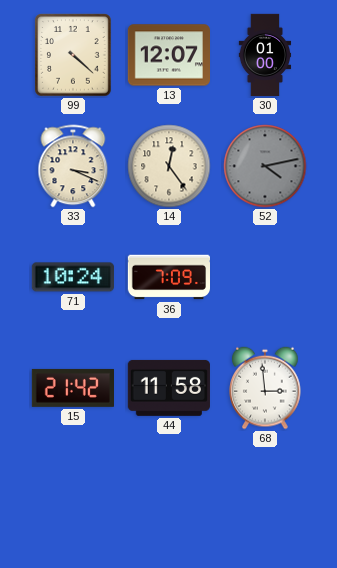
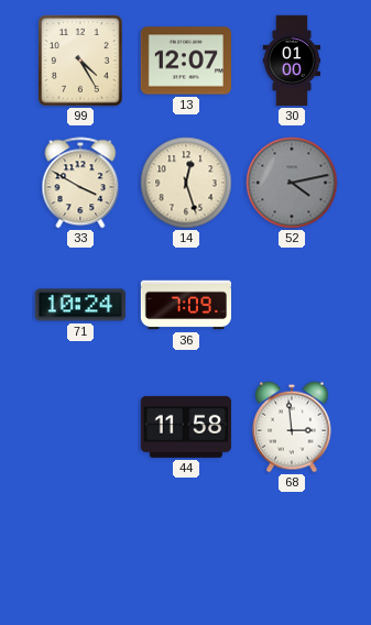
99: 4:22 -> 4:25
33: 3:19 -> 3:50
14: 12:24 -> 12:27
15: 21:42 -> none
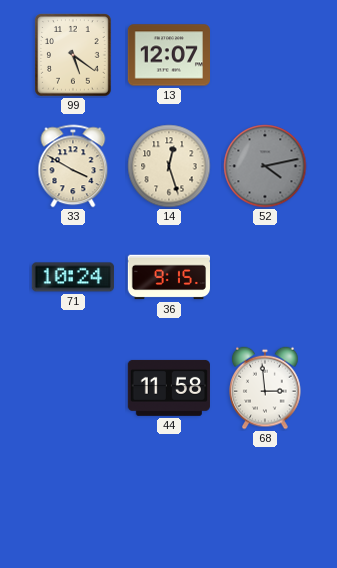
99: 4:25 -> 5:21
30: 01:00 -> none
36: 7:09 -> 9:15
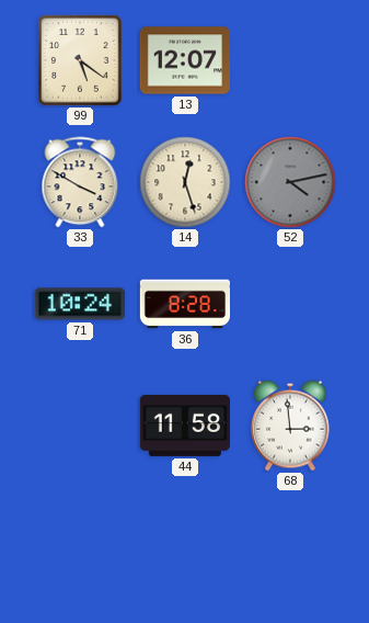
36: 9:15 -> 8:28
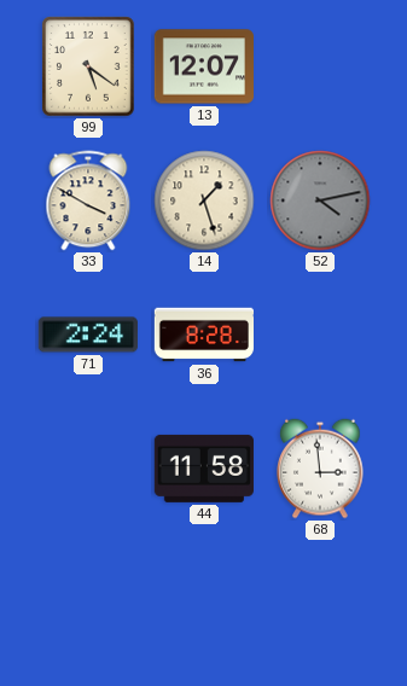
14: 12:27 -> 1:27
71: 10:24 -> 2:24
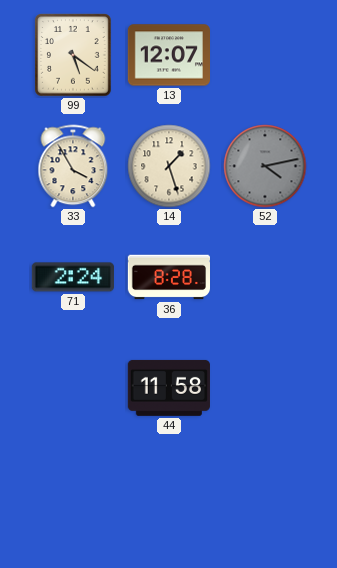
33: 3:50 -> 3:55
68: 2:59 -> none
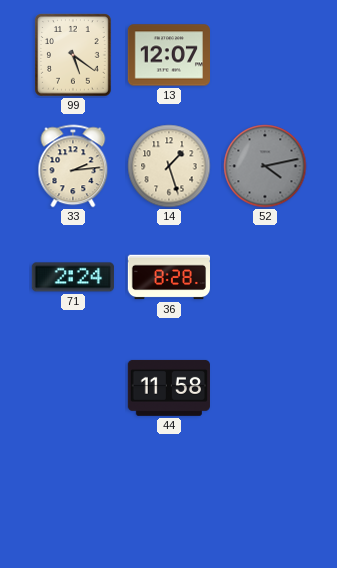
33: 3:55 -> 2:14
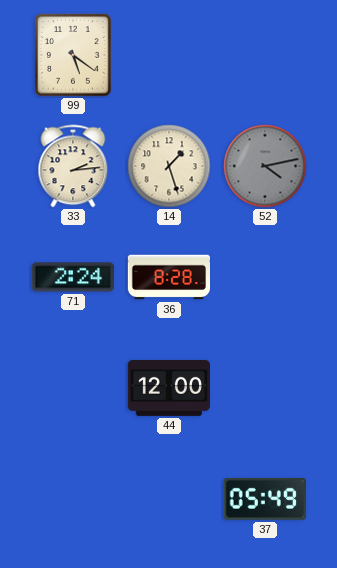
13: 12:07 -> none
44: 11:58 -> 12:00
37: none -> 05:49
